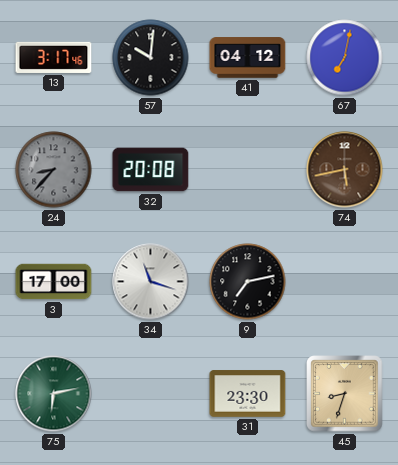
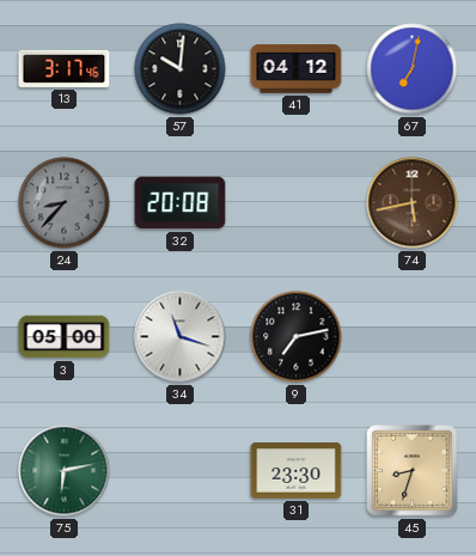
3: 17:00 -> 05:00
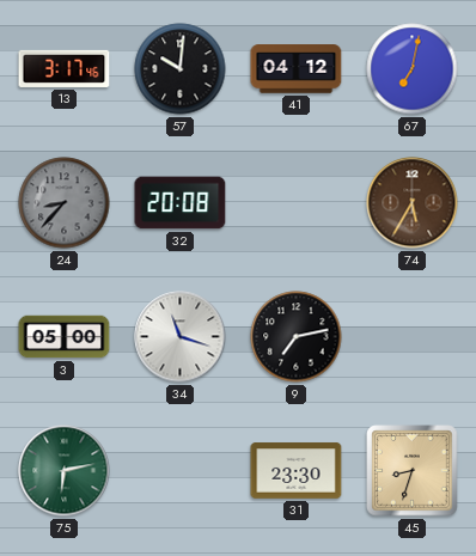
74: 5:43 -> 5:35
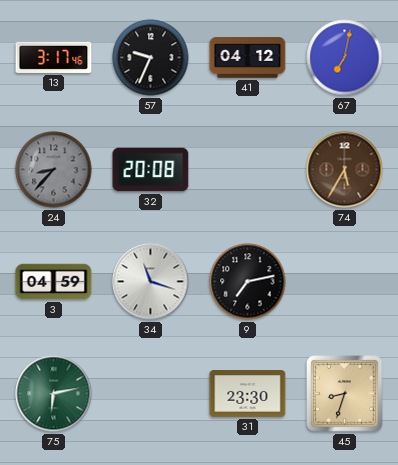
57: 10:01 -> 9:34
3: 05:00 -> 04:59
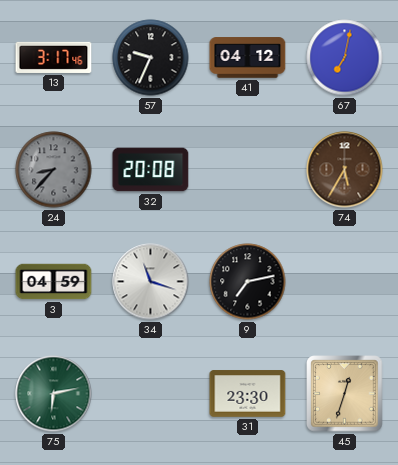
45: 8:33 -> 12:33
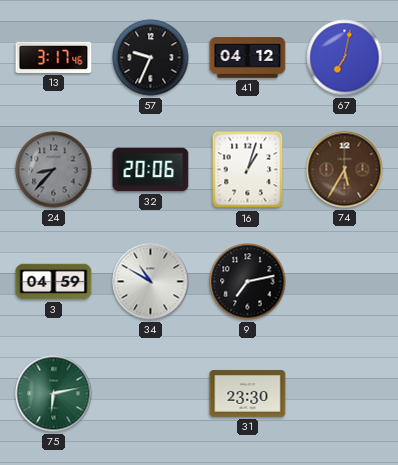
32: 20:08 -> 20:06
16: none -> 1:03
34: 11:18 -> 10:50
45: 12:33 -> none
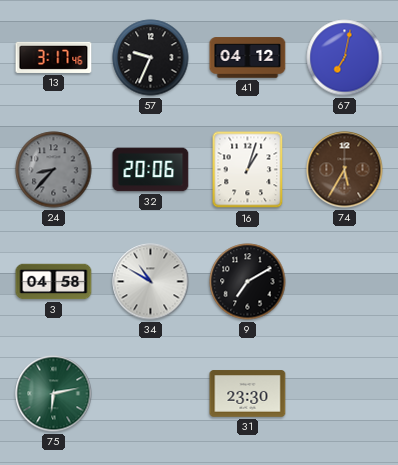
3: 04:59 -> 04:58
9: 7:13 -> 7:10
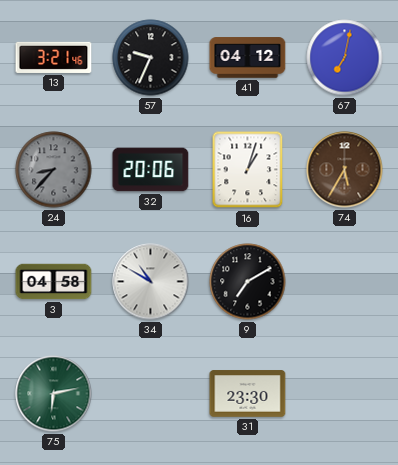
13: 3:17 -> 3:21
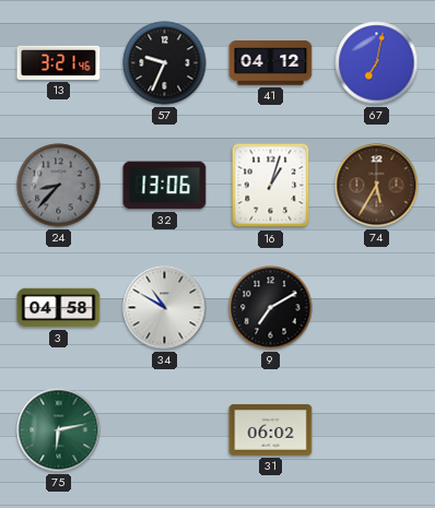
32: 20:06 -> 13:06
31: 23:30 -> 06:02
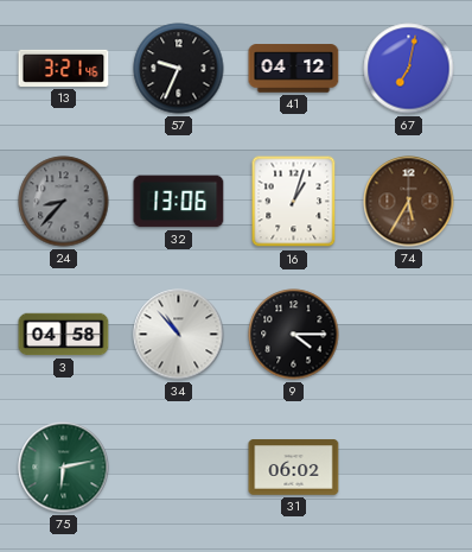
34: 10:50 -> 10:53
9: 7:10 -> 4:15
